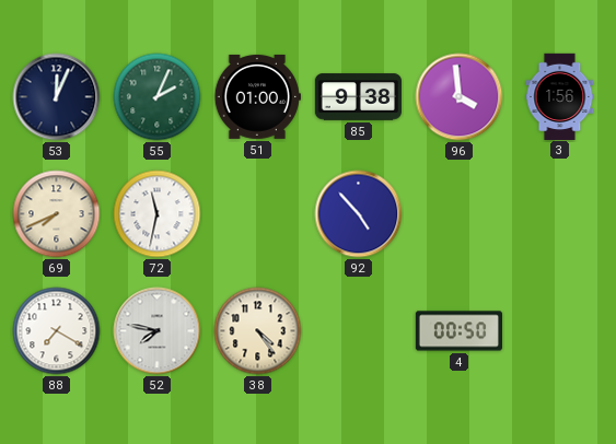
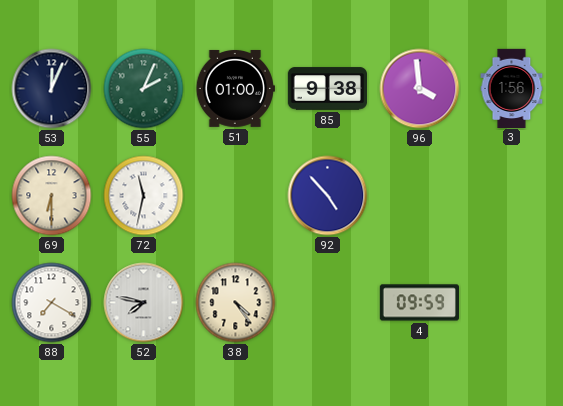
69: 7:41 -> 6:30
4: 00:50 -> 09:59
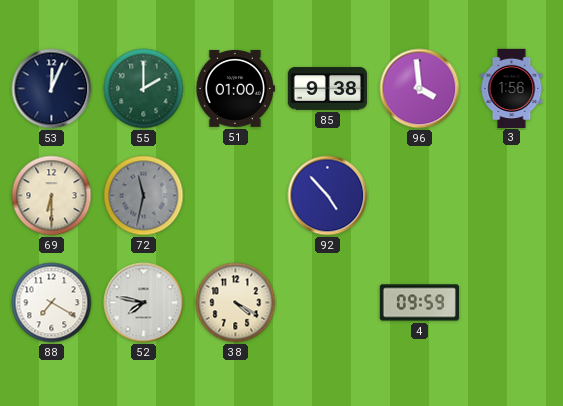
55: 2:04 -> 2:00
72 dial: white -> grey
38: 4:24 -> 4:20
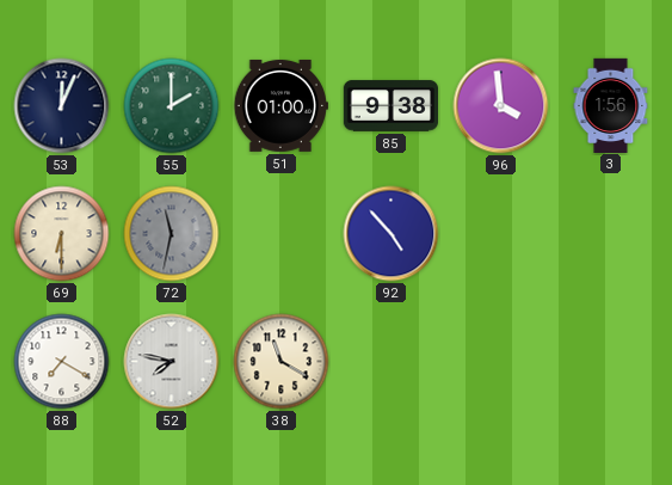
38: 4:20 -> 11:20
4: 09:59 -> none
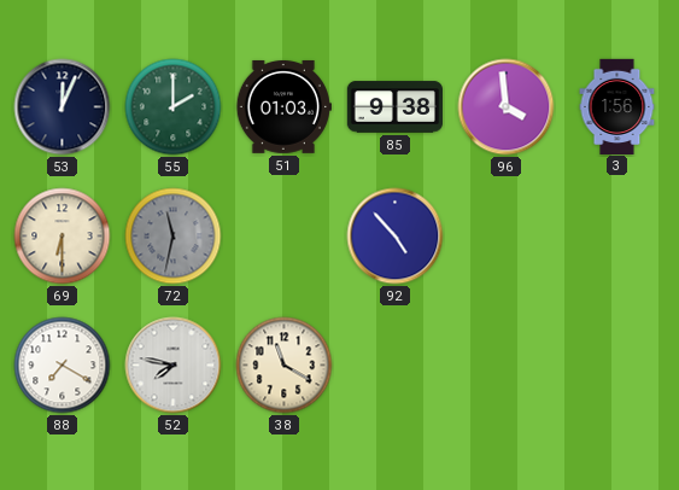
51: 01:00 -> 01:03
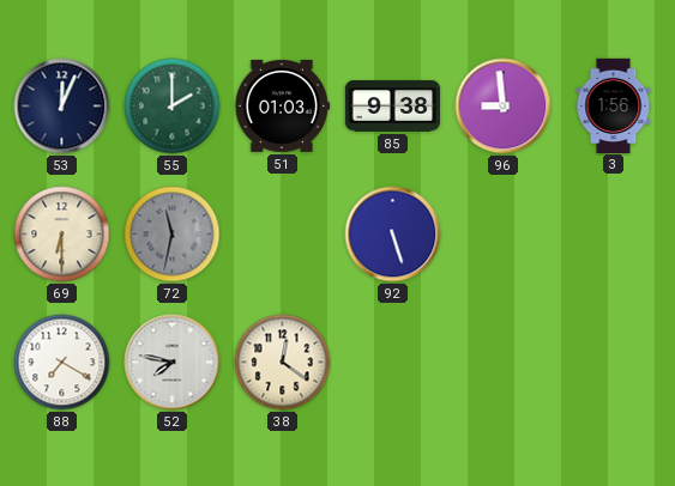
96: 3:59 -> 8:59
92: 4:53 -> 5:27
38: 11:20 -> 12:21
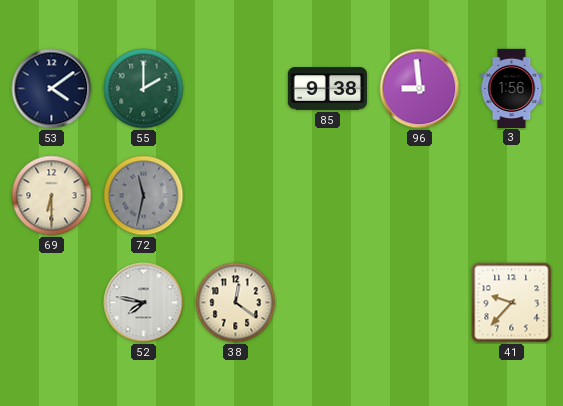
53: 12:04 -> 4:09
51: 01:03 -> none
92: 5:27 -> none
88: 7:20 -> none
41: none -> 9:37
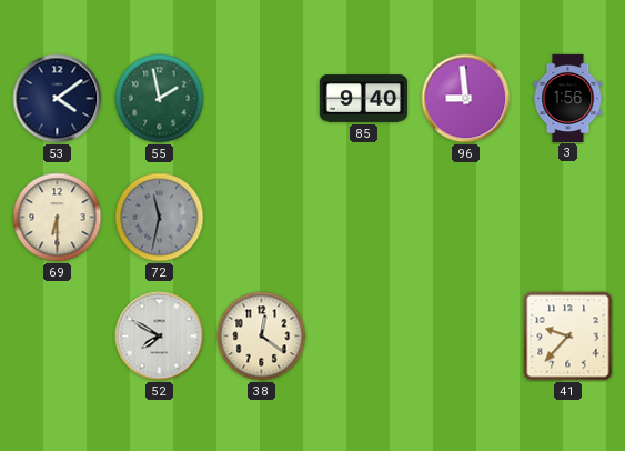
55: 2:00 -> 1:58
85: 9:38 -> 9:40
52: 7:47 -> 7:50
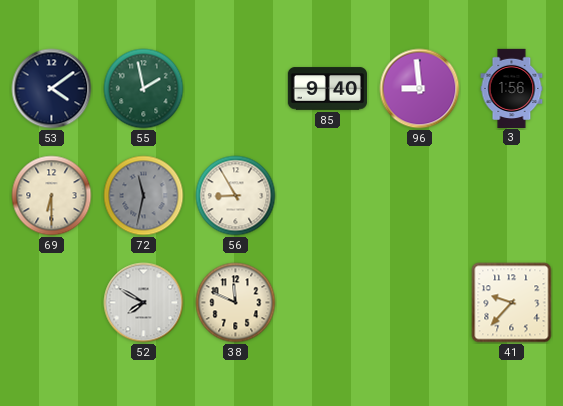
56: none -> 8:55
38: 12:21 -> 11:49
